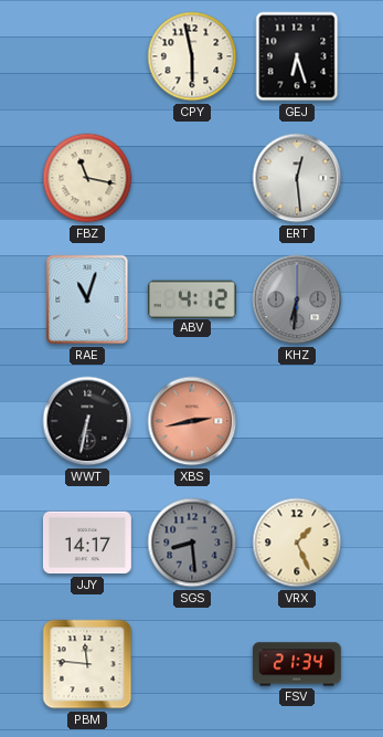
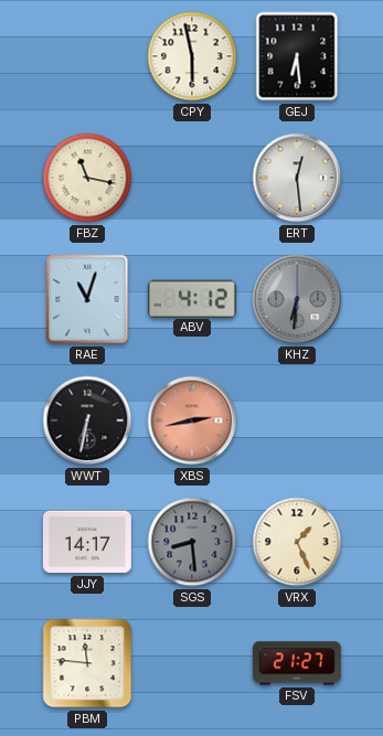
GEJ: 6:27 -> 6:29
FSV: 21:34 -> 21:27
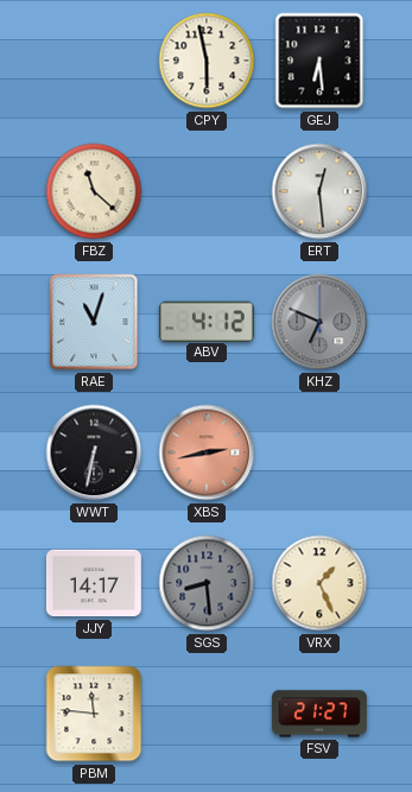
FBZ: 11:17 -> 11:22
KHZ: 6:31 -> 6:49
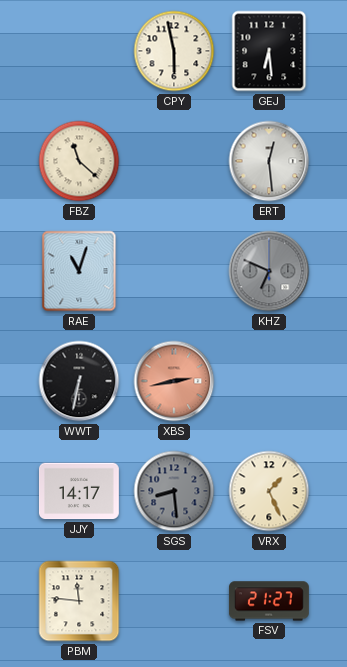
ABV: 4:12 -> none
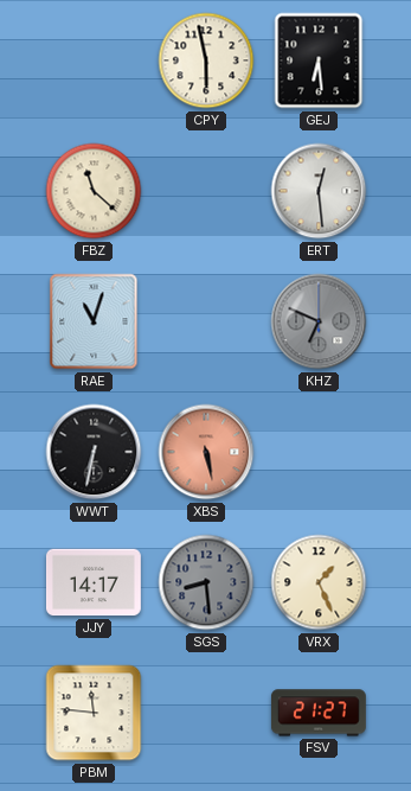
XBS: 2:43 -> 5:28
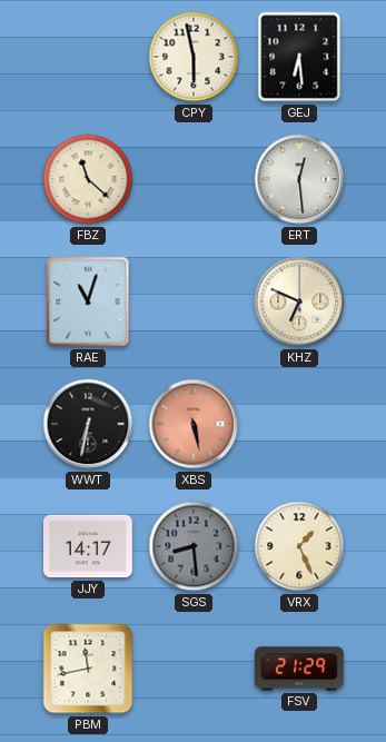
KHZ dial: grey -> cream
PBM: 11:46 -> 11:43
FSV: 21:27 -> 21:29
